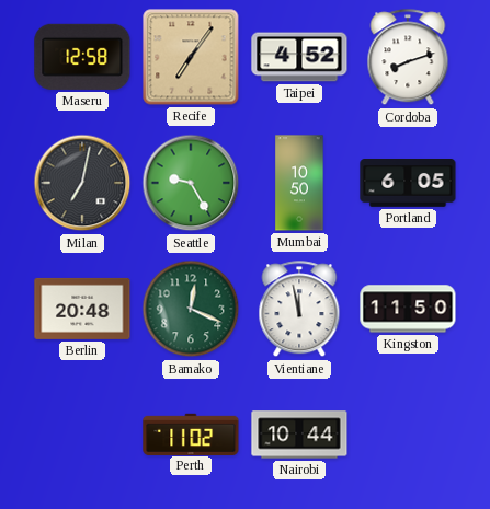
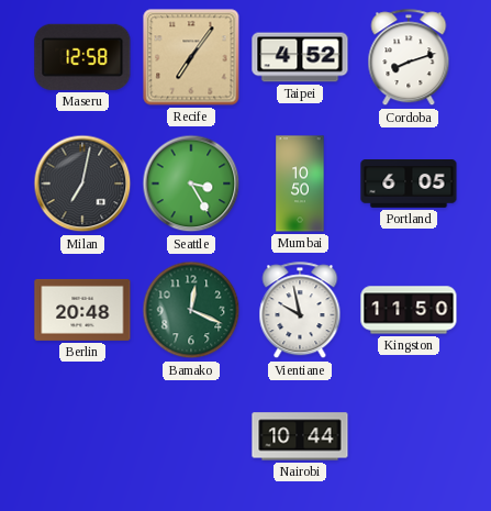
Seattle: 9:25 -> 3:25
Vientiane: 11:58 -> 9:58
Perth: 11:02 -> none
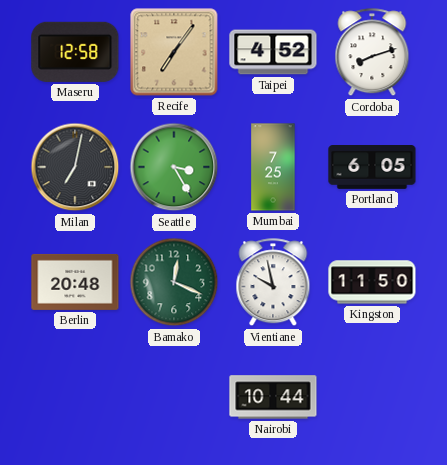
Mumbai: 10:50 -> 7:25
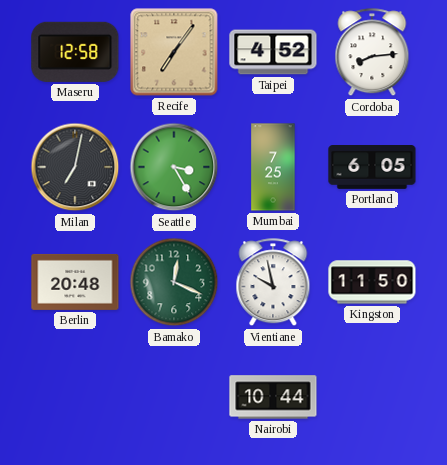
Cordoba: 8:12 -> 8:14
